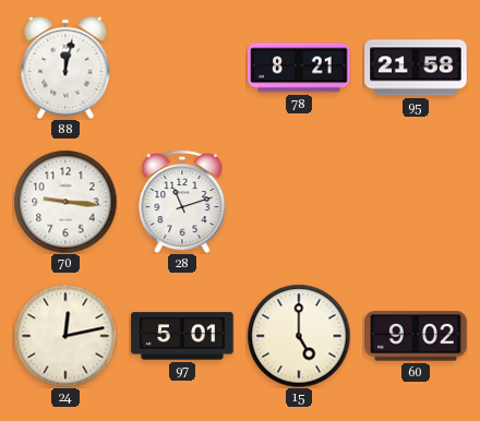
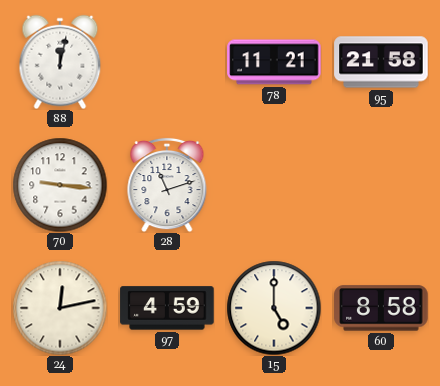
78: 8:21 -> 11:21
97: 5:01 -> 4:59
60: 9:02 -> 8:58
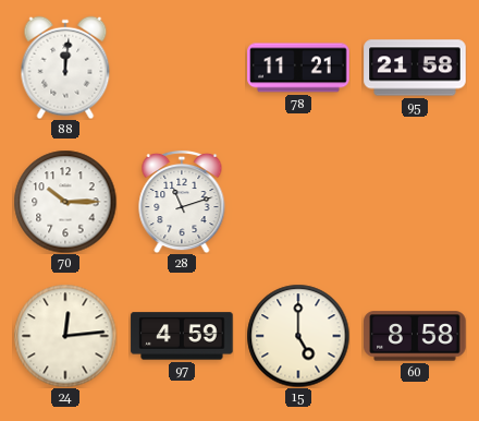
88: 12:02 -> 12:01
70: 9:16 -> 10:15
24: 12:13 -> 12:14
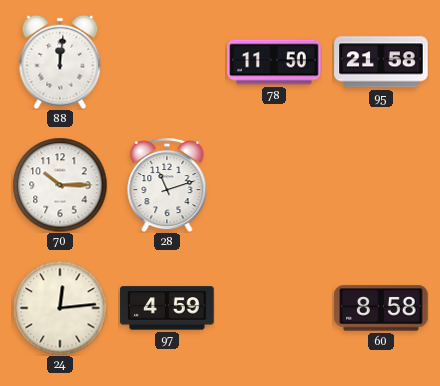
78: 11:21 -> 11:50
15: 5:00 -> none
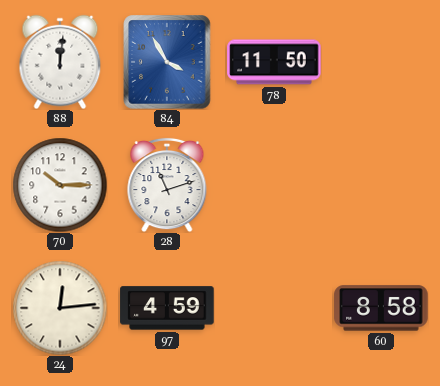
84: none -> 3:55
95: 21:58 -> none
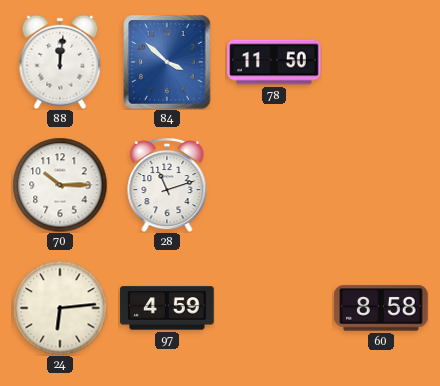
84: 3:55 -> 3:52
24: 12:14 -> 6:14
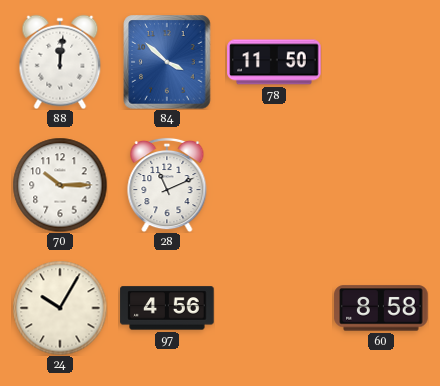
28: 11:12 -> 11:11
24: 6:14 -> 10:05
97: 4:59 -> 4:56
